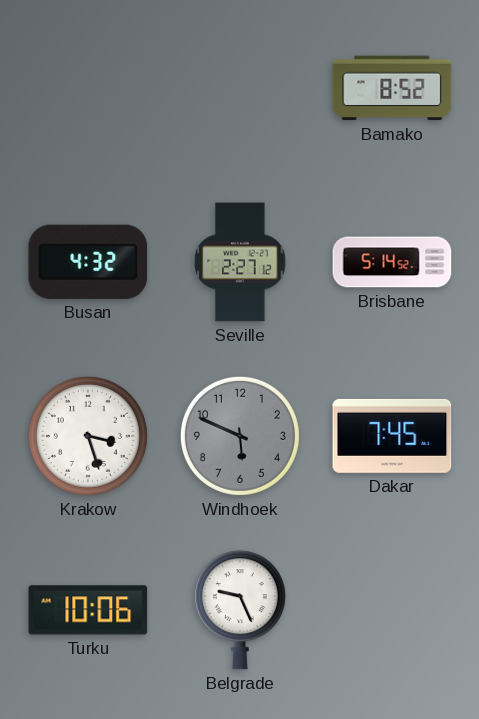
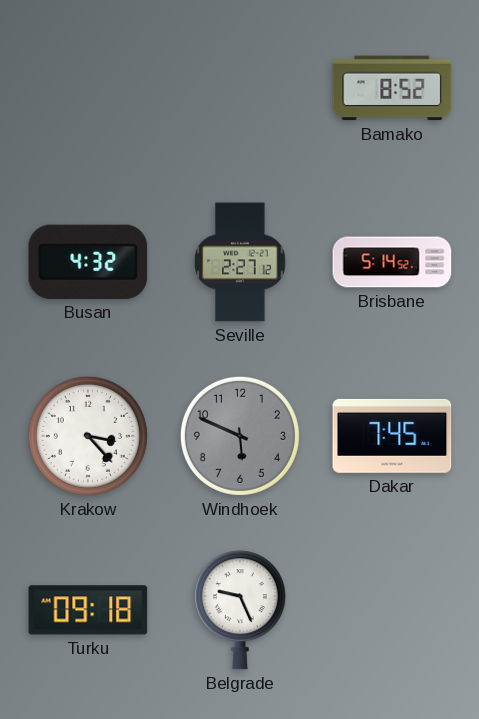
Krakow: 3:27 -> 3:23
Turku: 10:06 -> 09:18
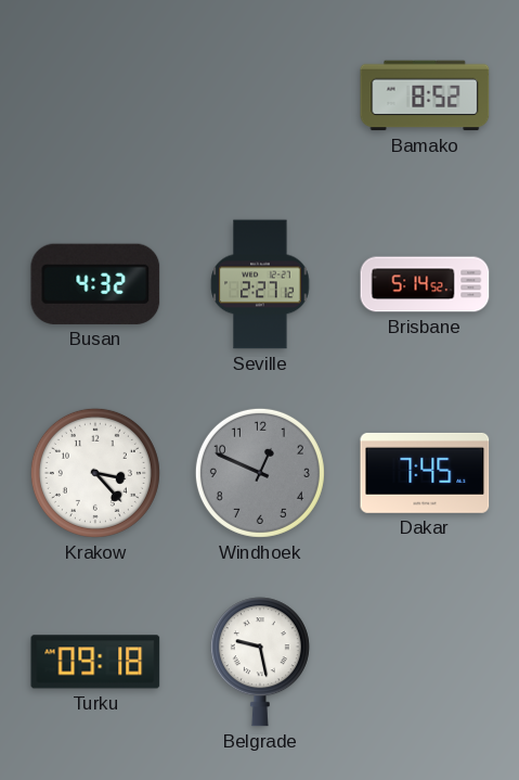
Windhoek: 5:49 -> 12:49
Belgrade: 9:26 -> 9:28
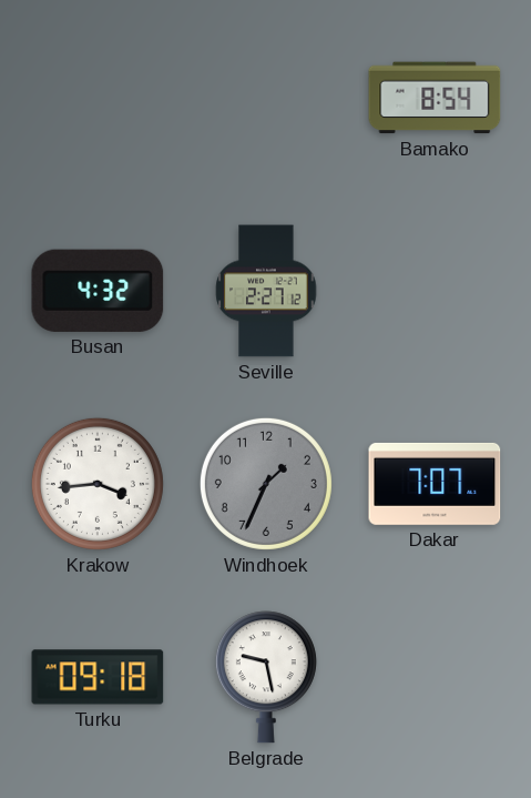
Bamako: 8:52 -> 8:54
Brisbane: 5:14 -> none
Krakow: 3:23 -> 3:44
Windhoek: 12:49 -> 1:34
Dakar: 7:45 -> 7:07
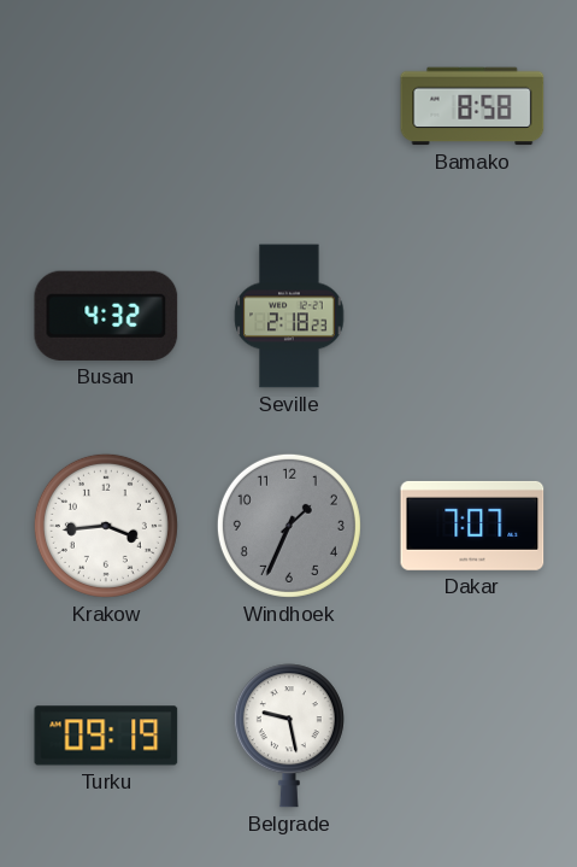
Bamako: 8:54 -> 8:58
Seville: 2:27 -> 2:18
Turku: 09:18 -> 09:19
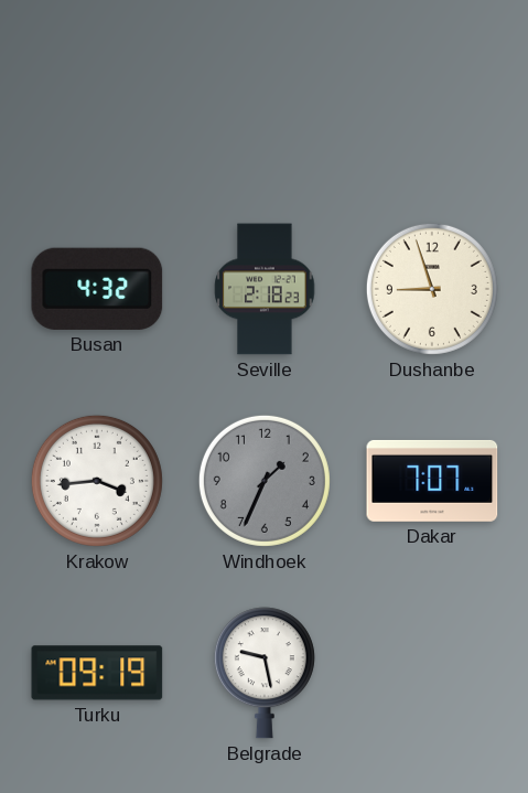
Bamako: 8:58 -> none
Dushanbe: none -> 8:57
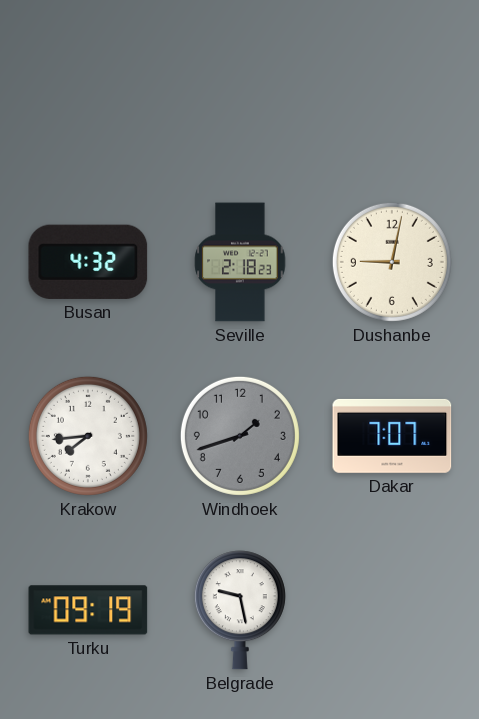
Dushanbe: 8:57 -> 9:02
Krakow: 3:44 -> 7:44
Windhoek: 1:34 -> 1:42
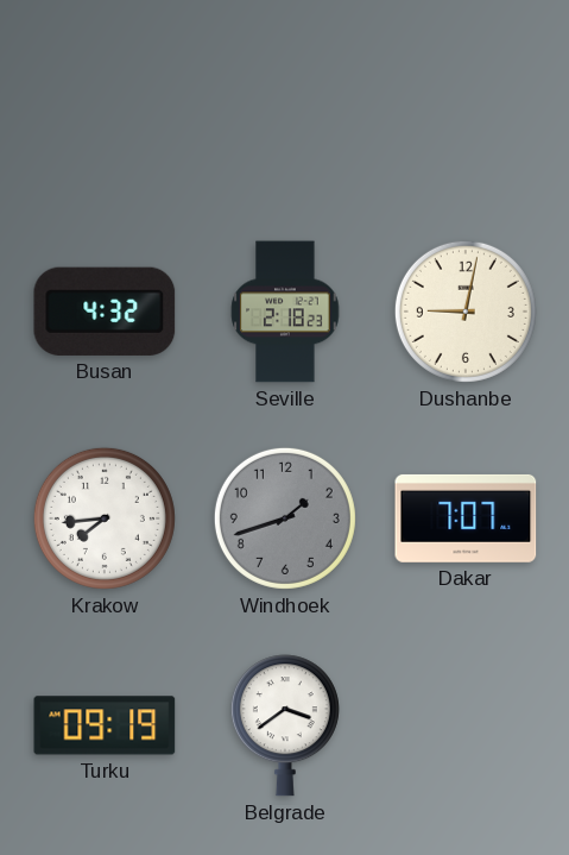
Belgrade: 9:28 -> 3:39
